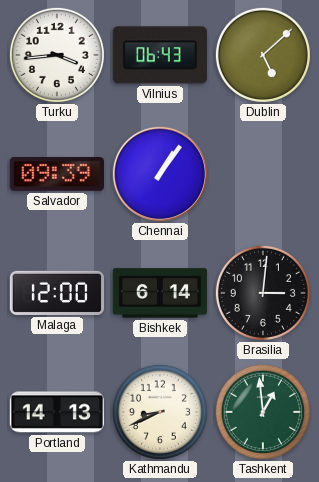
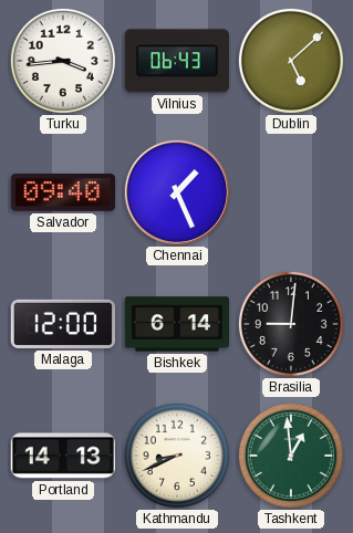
Salvador: 09:39 -> 09:40
Chennai: 1:06 -> 1:26
Brasilia: 3:01 -> 9:01
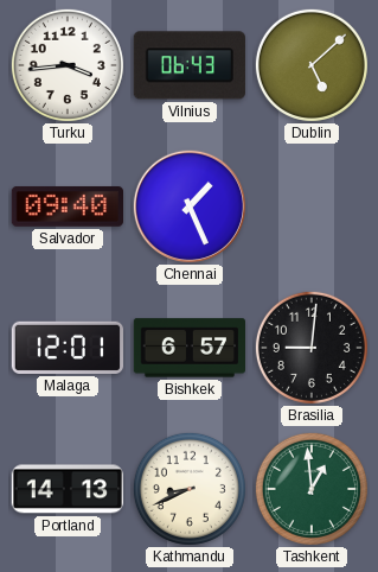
Malaga: 12:00 -> 12:01
Bishkek: 6:14 -> 6:57
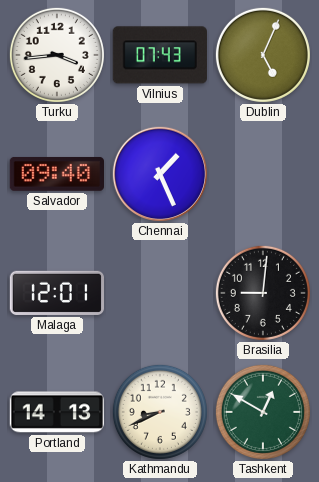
Vilnius: 06:43 -> 07:43
Dublin: 5:08 -> 5:04
Bishkek: 6:57 -> none
Tashkent: 12:59 -> 12:50
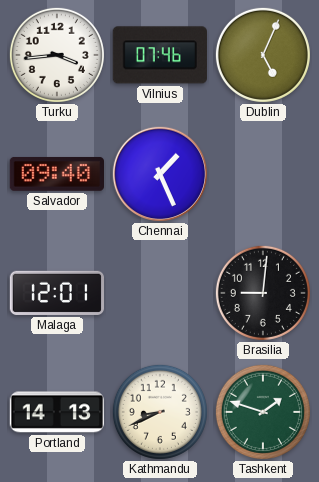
Vilnius: 07:43 -> 07:46
Tashkent: 12:50 -> 1:48
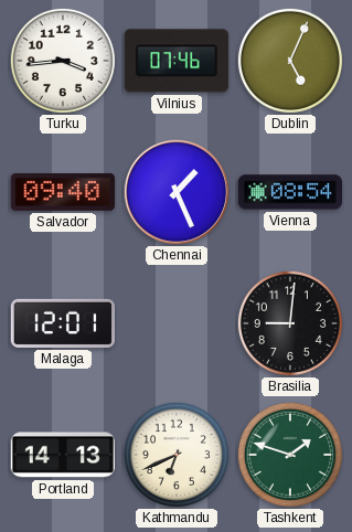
Vienna: none -> 08:54
Kathmandu: 8:41 -> 6:41
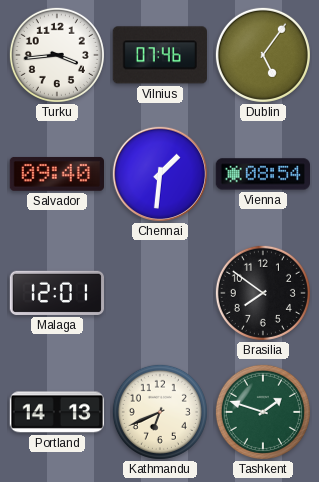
Dublin: 5:04 -> 5:06
Chennai: 1:26 -> 1:31
Brasilia: 9:01 -> 7:51
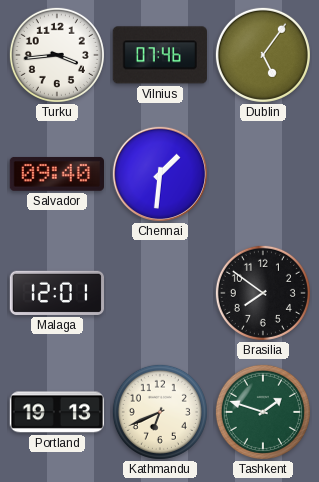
Vienna: 08:54 -> none
Portland: 14:13 -> 19:13
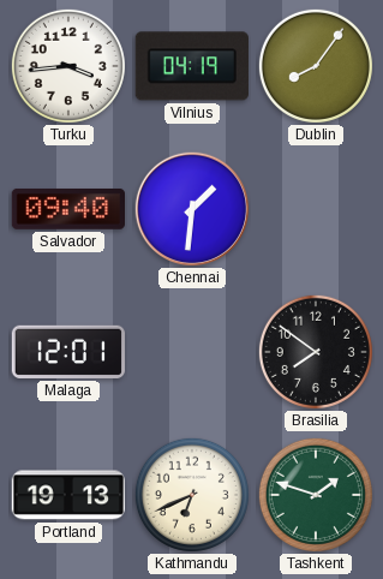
Vilnius: 07:46 -> 04:19
Dublin: 5:06 -> 8:06
